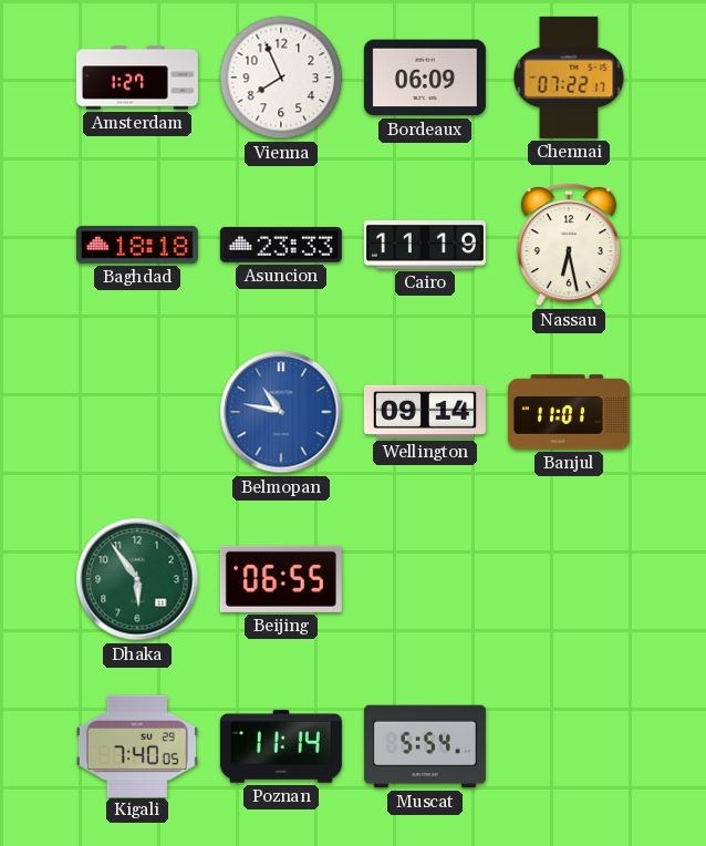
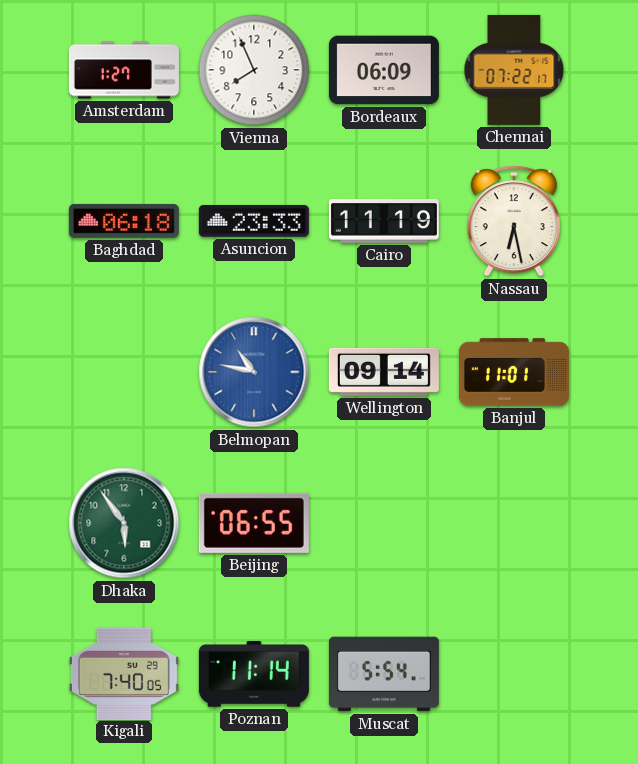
Baghdad: 18:18 -> 06:18
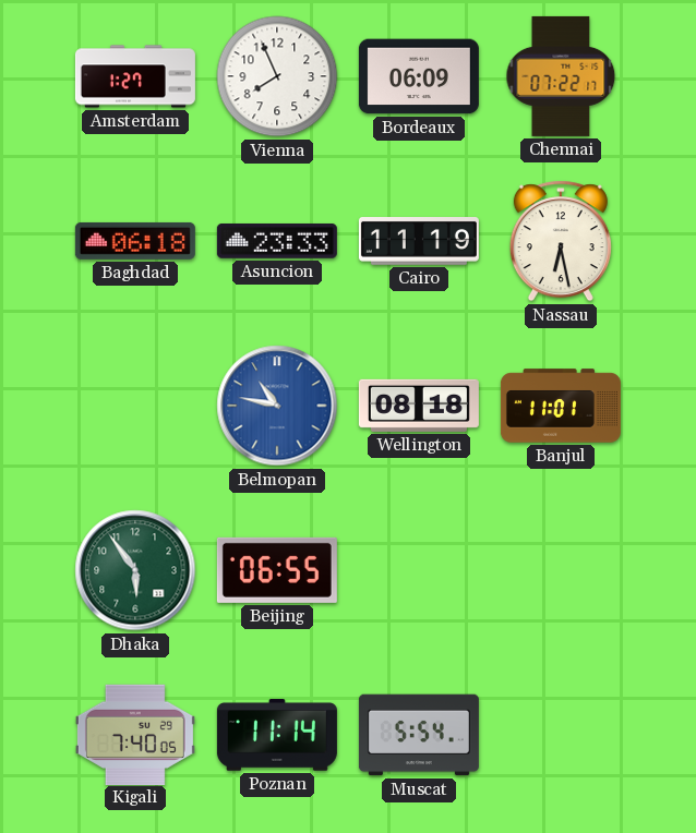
Wellington: 09:14 -> 08:18
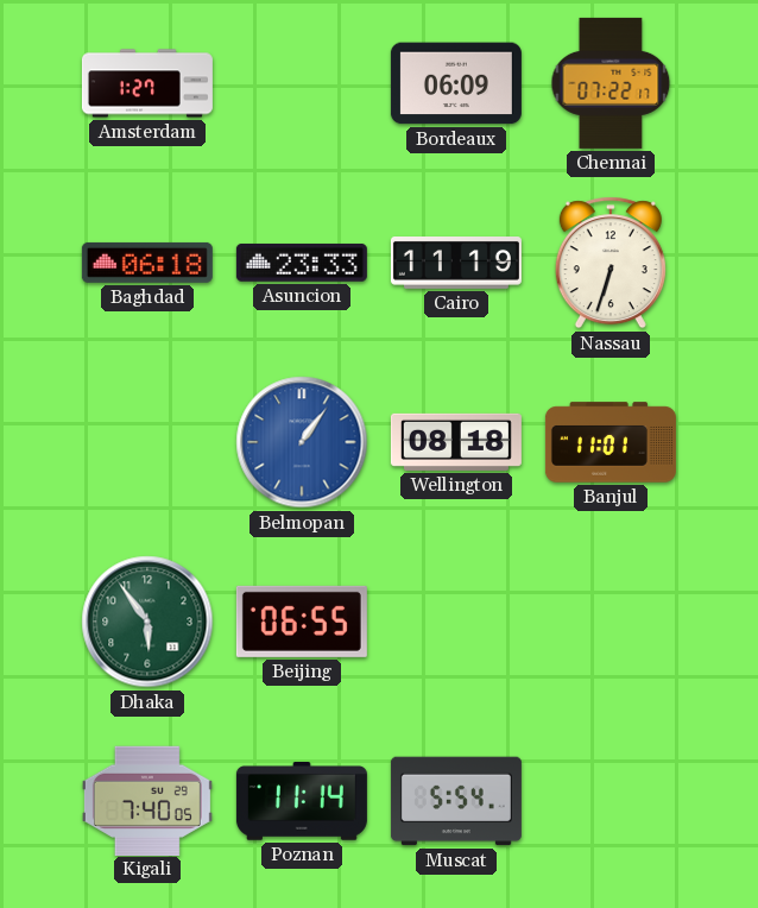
Vienna: 7:56 -> none
Nassau: 6:28 -> 6:33
Belmopan: 10:47 -> 1:06
